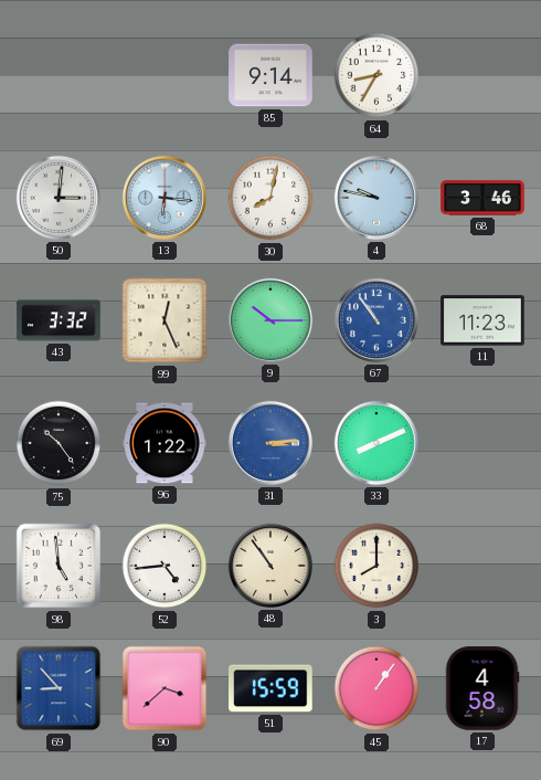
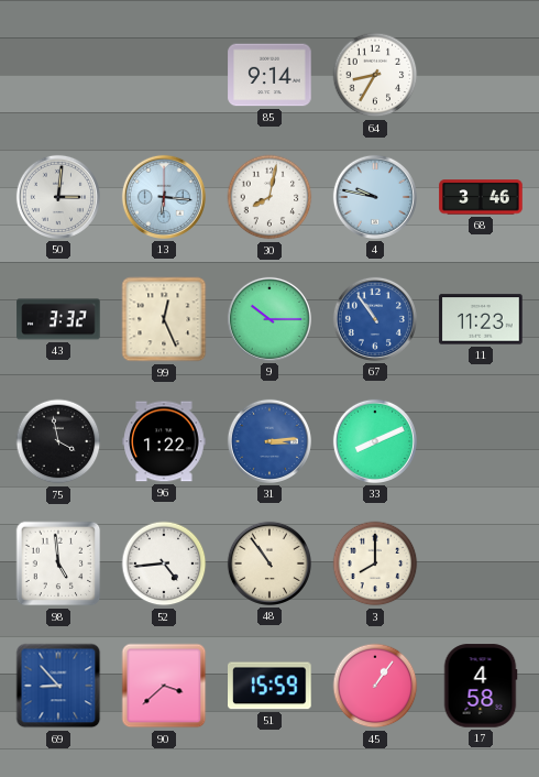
75: 10:24 -> 3:58
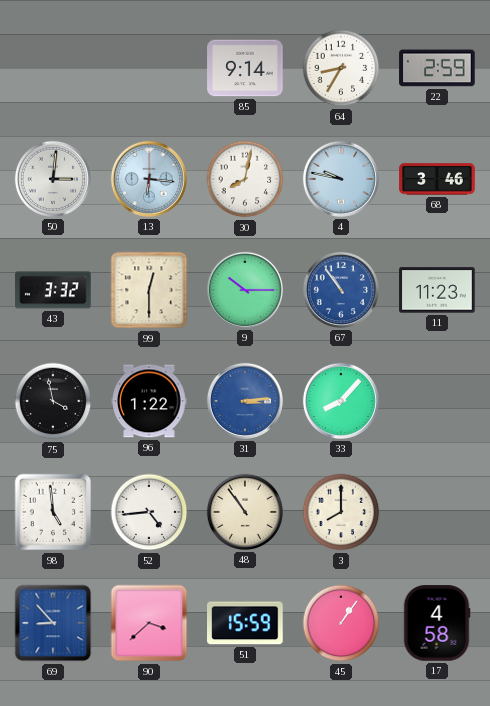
22: none -> 2:59
99: 12:26 -> 12:30
33: 8:11 -> 8:07
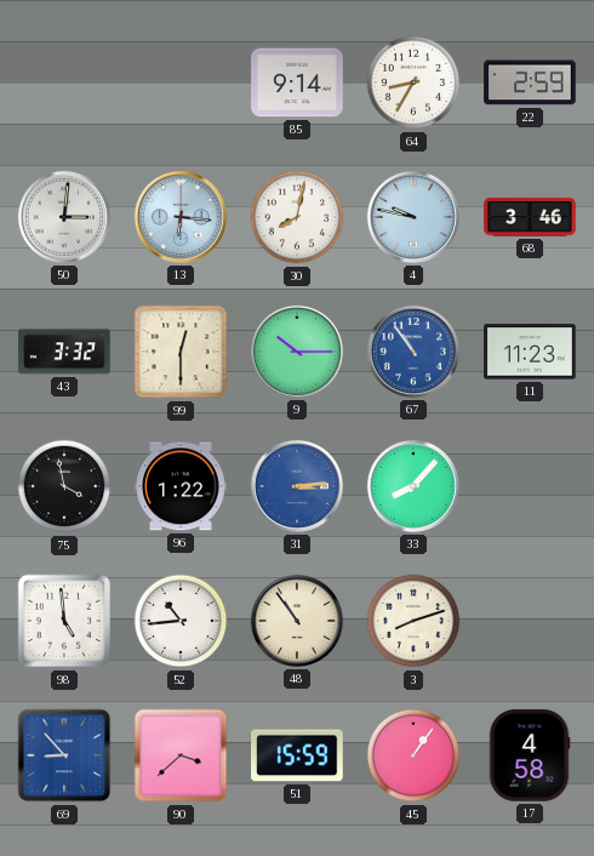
52: 4:44 -> 10:44
3: 8:00 -> 8:12
